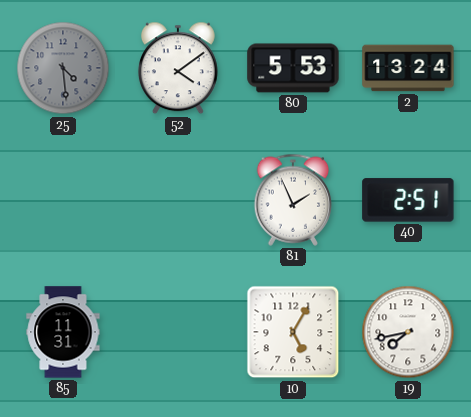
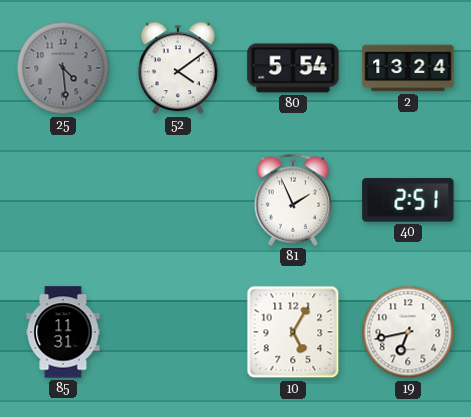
80: 5:53 -> 5:54
19: 7:43 -> 6:43
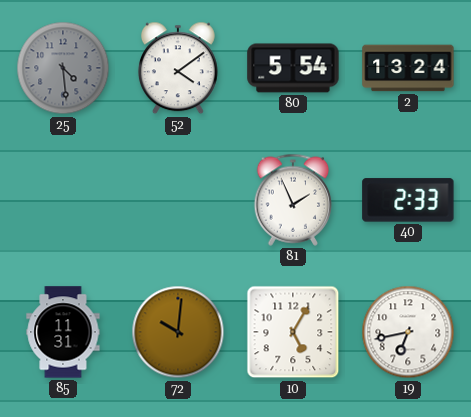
40: 2:51 -> 2:33
72: none -> 10:01
